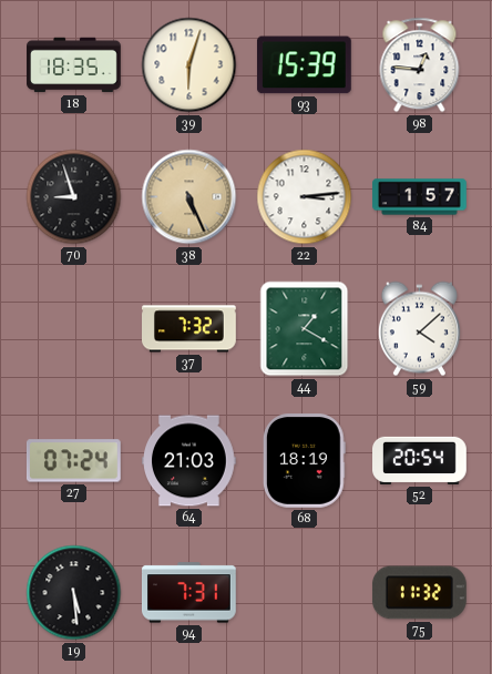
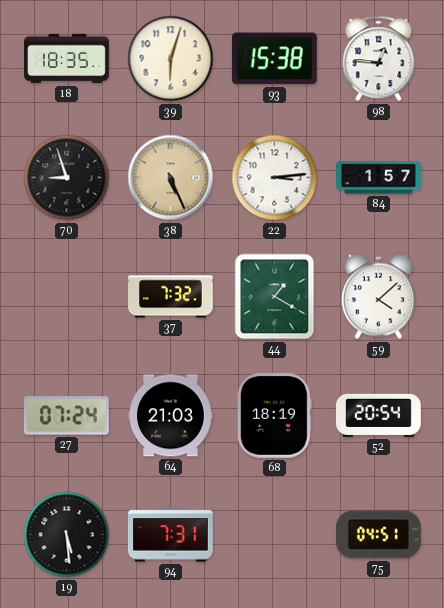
93: 15:39 -> 15:38
75: 11:32 -> 04:51
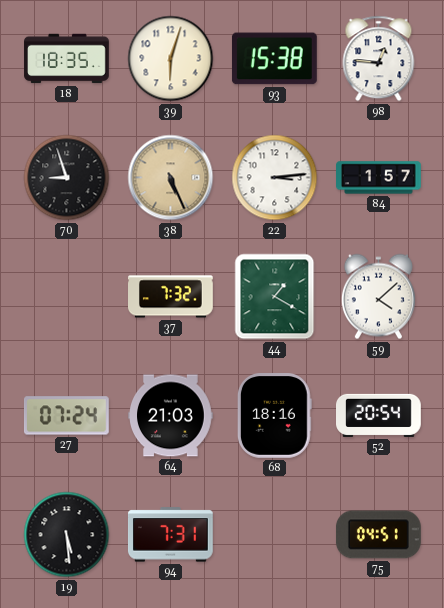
68: 18:19 -> 18:16
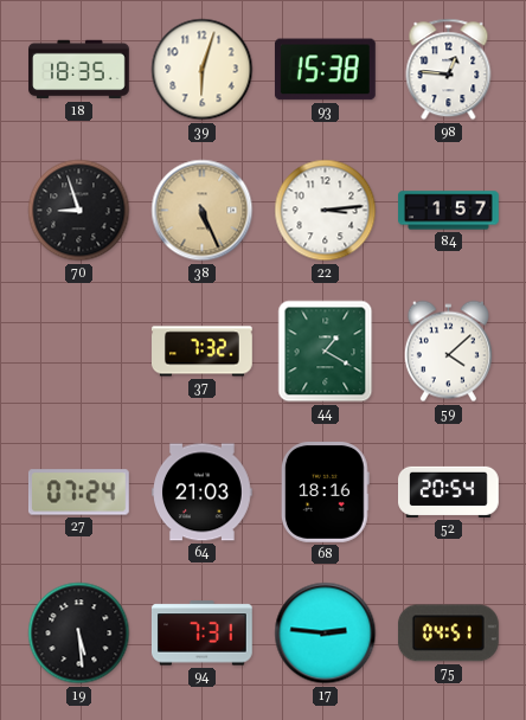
17: none -> 2:46
